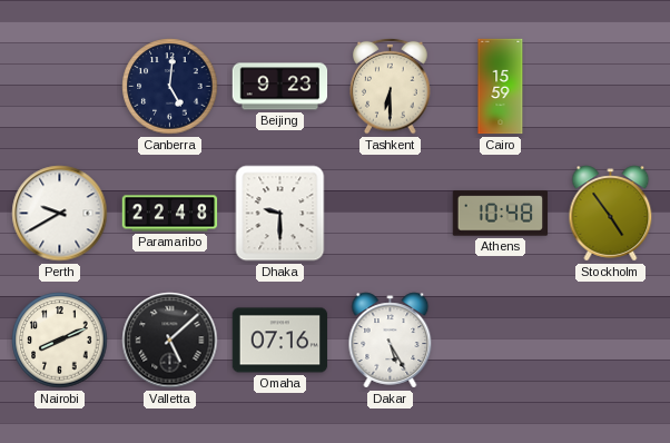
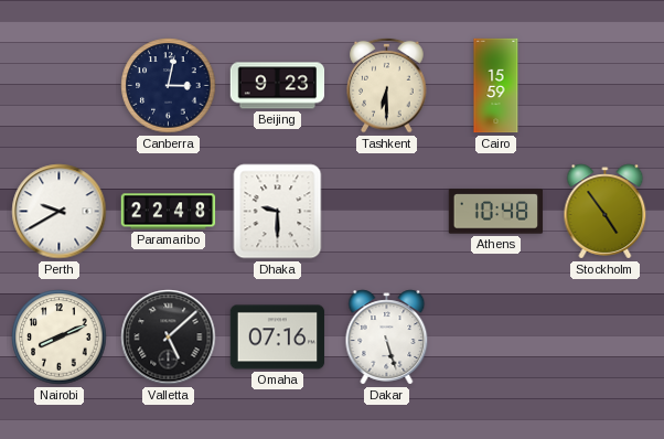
Canberra: 5:01 -> 3:02
Dakar: 5:25 -> 5:27
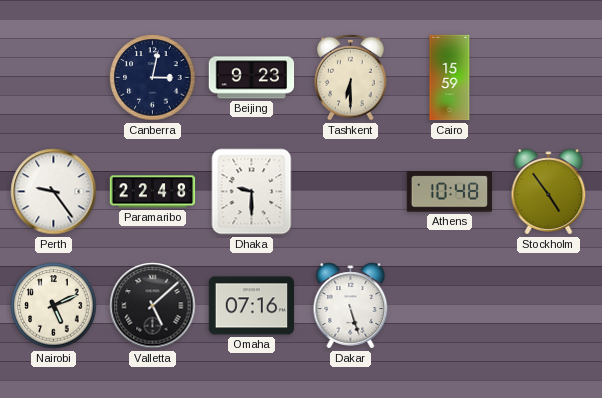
Perth: 9:40 -> 9:24
Nairobi: 8:11 -> 5:11
